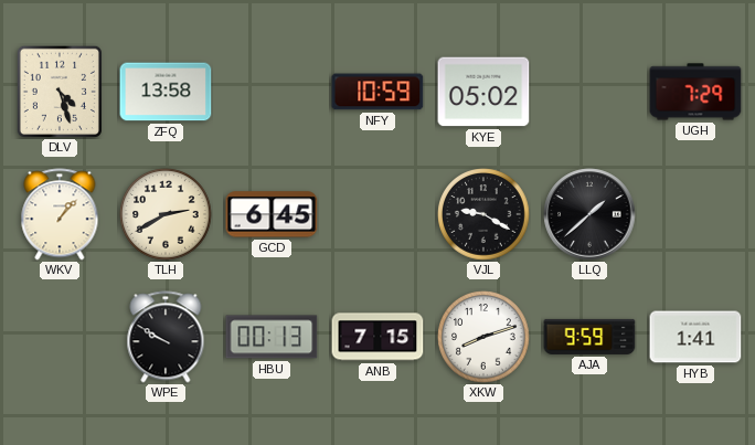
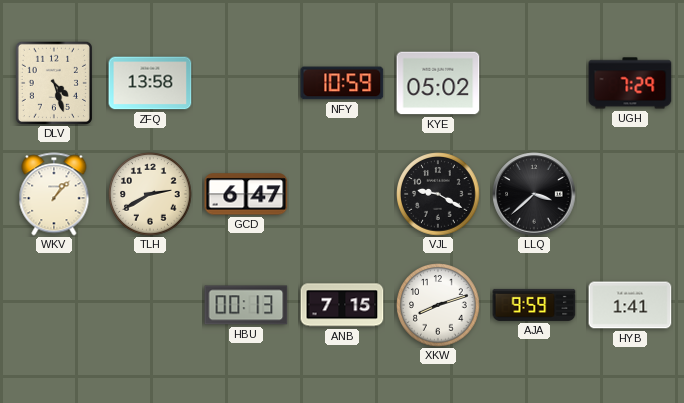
GCD: 6:45 -> 6:47
LLQ: 1:38 -> 3:38
WPE: 9:50 -> none
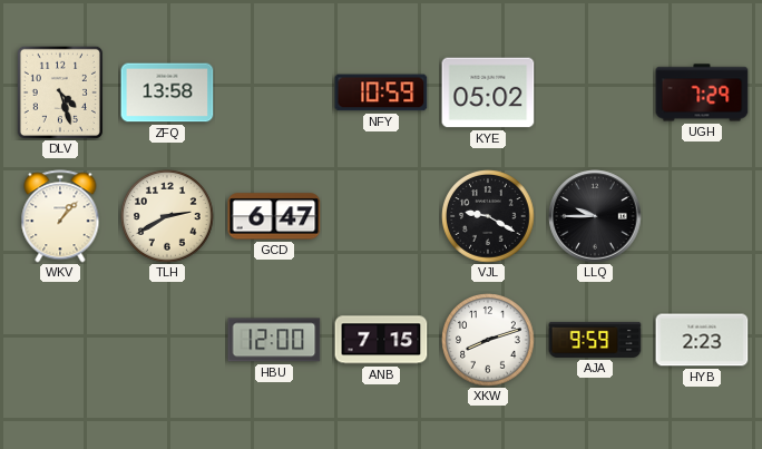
LLQ: 3:38 -> 9:45
HBU: 00:13 -> 12:00
HYB: 1:41 -> 2:23
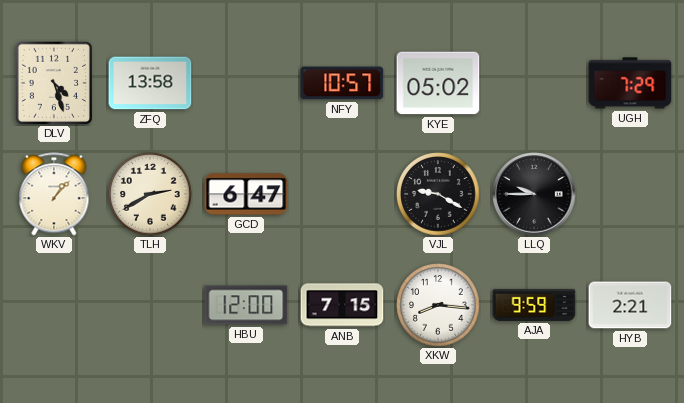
NFY: 10:59 -> 10:57
XKW: 8:12 -> 8:16
HYB: 2:23 -> 2:21
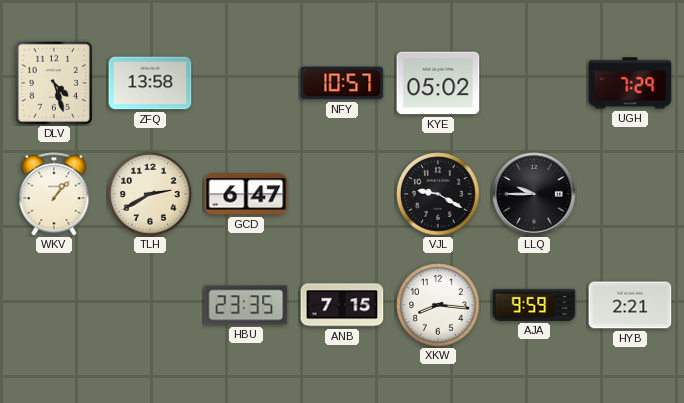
HBU: 12:00 -> 23:35
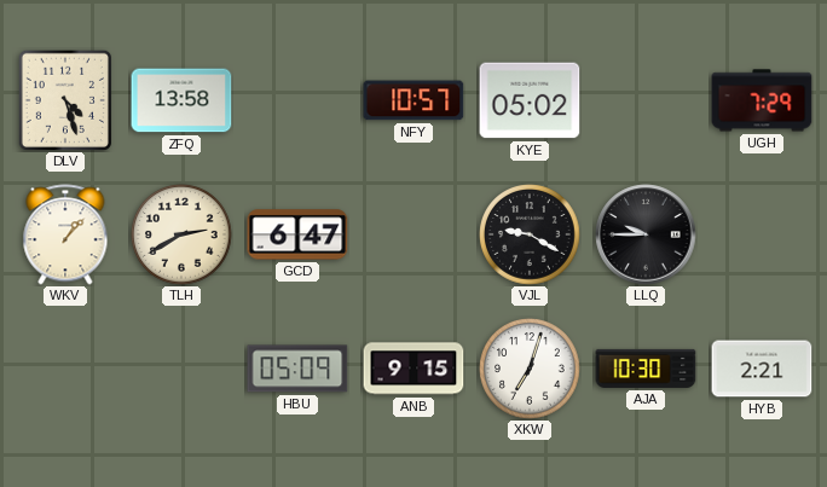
HBU: 23:35 -> 05:09
ANB: 7:15 -> 9:15
XKW: 8:16 -> 7:03
AJA: 9:59 -> 10:30
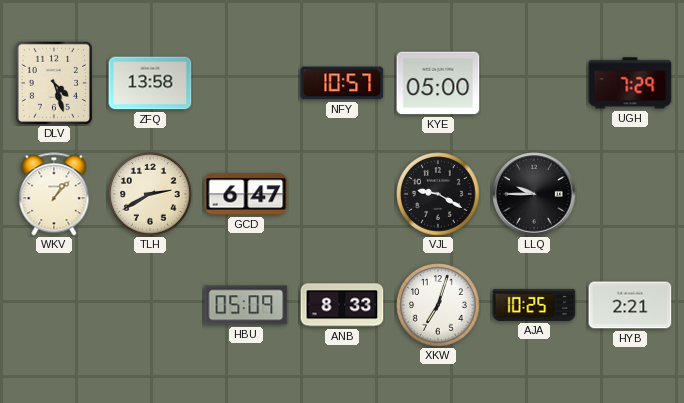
KYE: 05:02 -> 05:00
ANB: 9:15 -> 8:33
AJA: 10:30 -> 10:25
